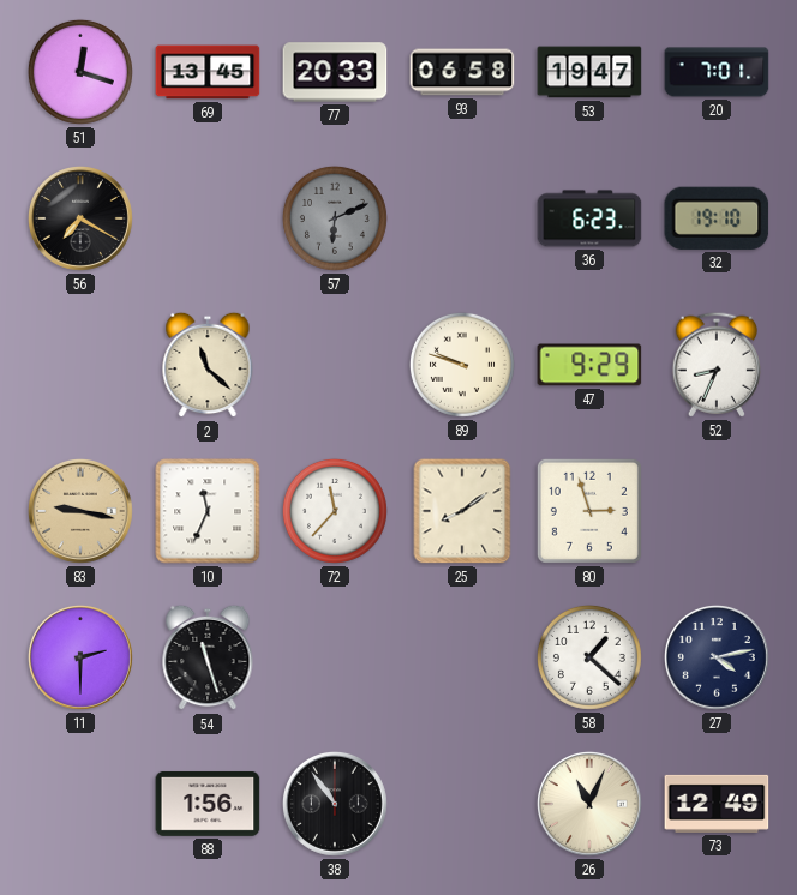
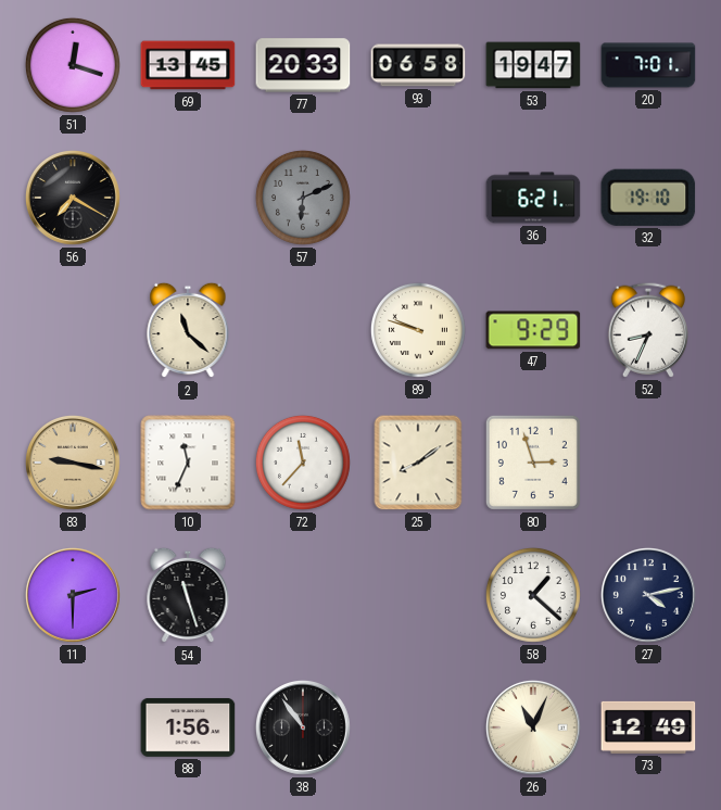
36: 6:23 -> 6:21
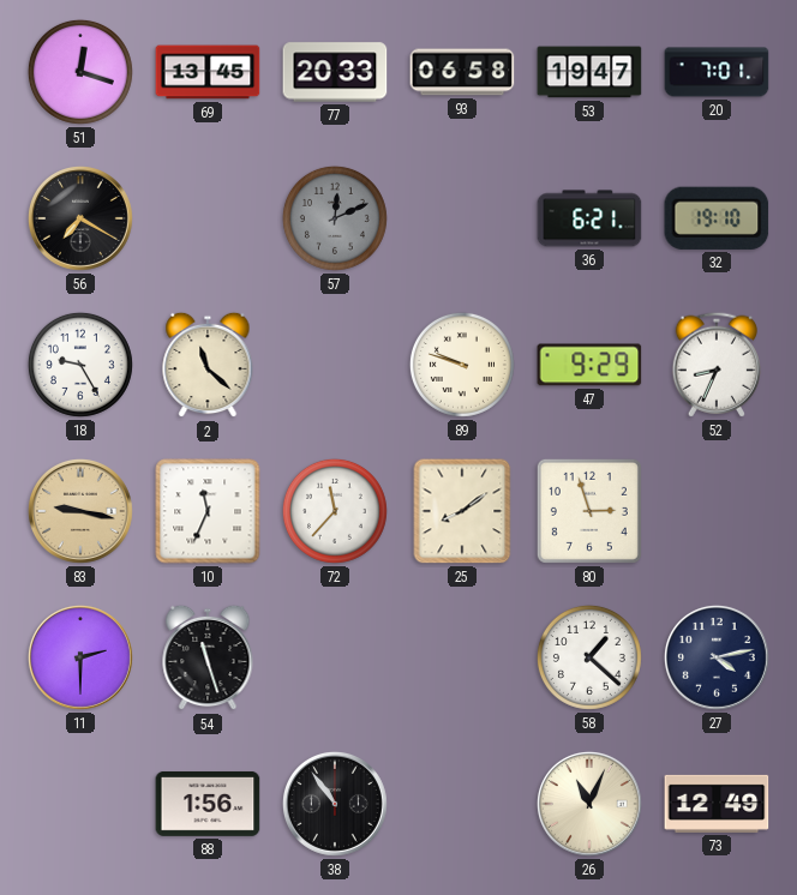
57: 6:11 -> 12:11
18: none -> 9:25
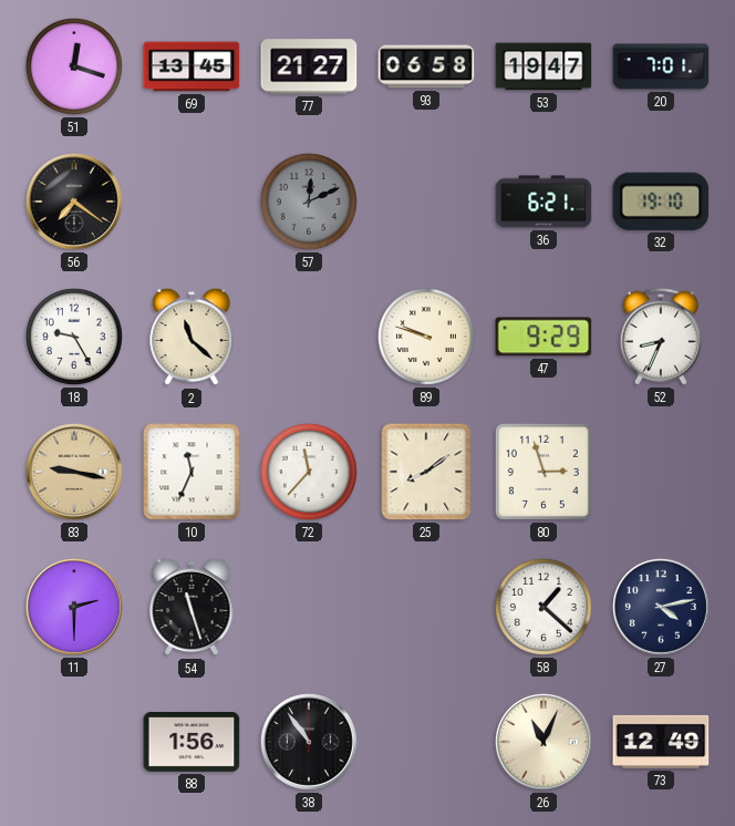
77: 20:33 -> 21:27
56: 7:20 -> 7:21
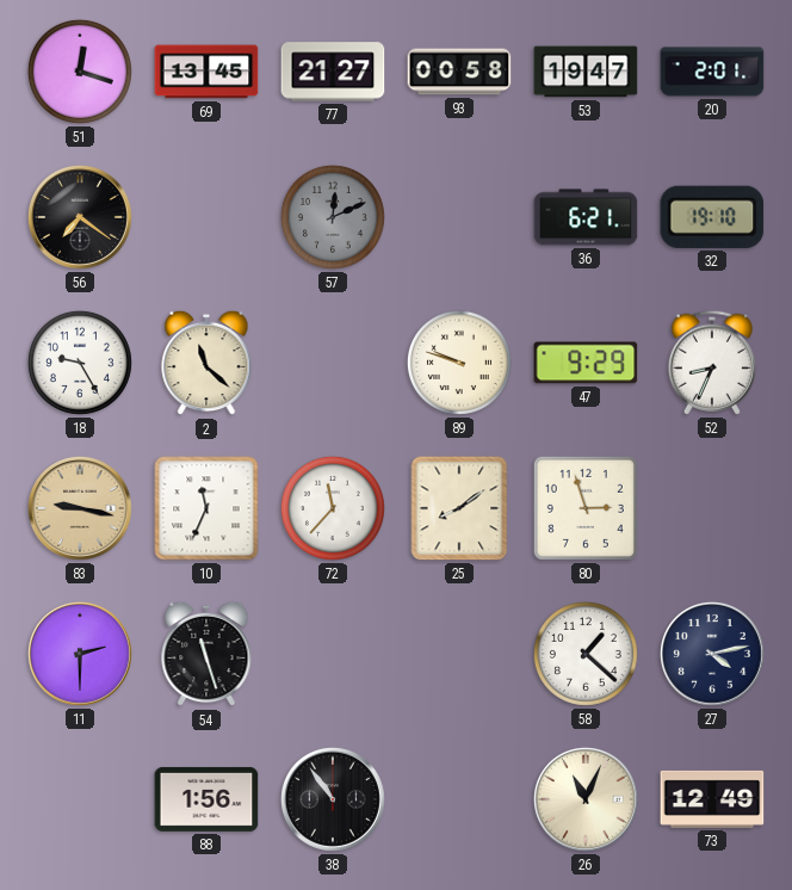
93: 06:58 -> 00:58
20: 7:01 -> 2:01
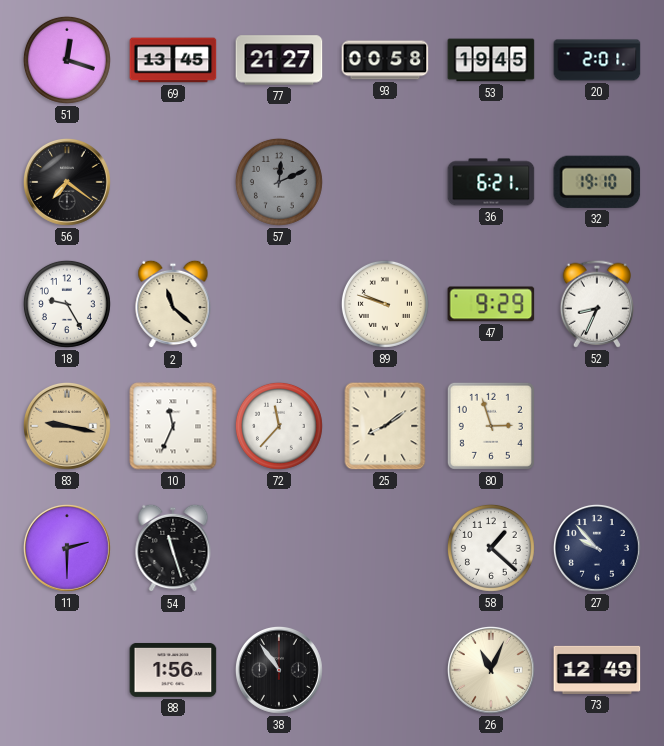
53: 19:47 -> 19:45
27: 4:13 -> 9:53
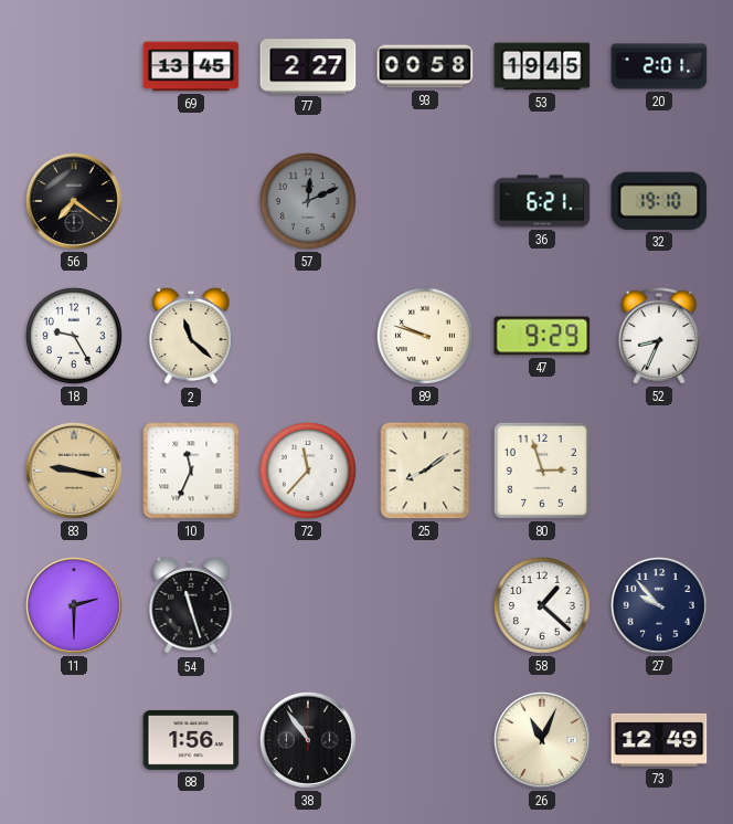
51: 12:18 -> none
77: 21:27 -> 2:27
